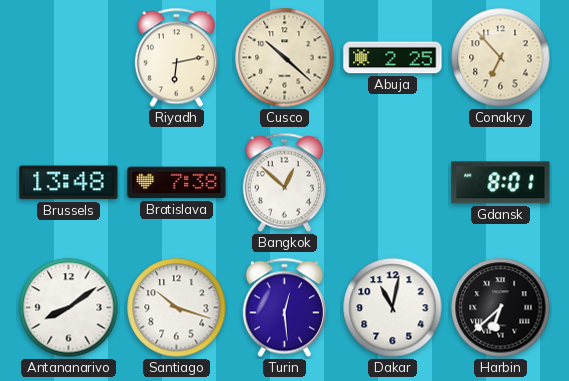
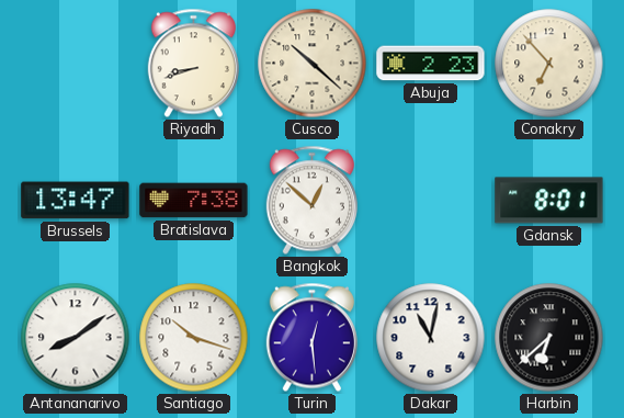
Riyadh: 6:13 -> 8:42
Abuja: 2:25 -> 2:23
Brussels: 13:48 -> 13:47
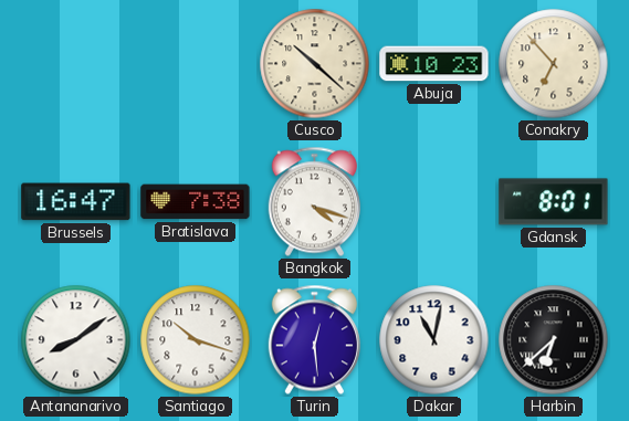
Riyadh: 8:42 -> none
Abuja: 2:23 -> 10:23
Brussels: 13:47 -> 16:47
Bangkok: 12:52 -> 4:18
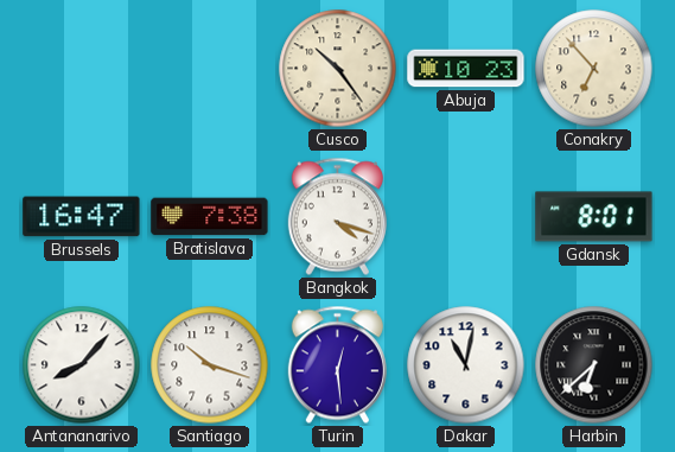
Cusco: 10:22 -> 10:24
Antananarivo: 8:09 -> 8:07
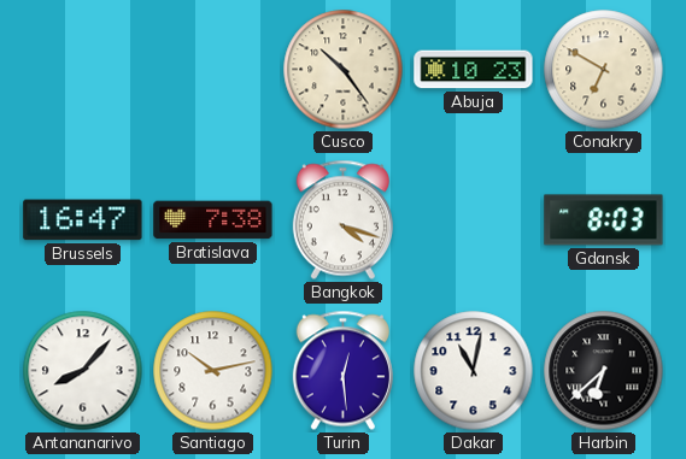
Conakry: 6:53 -> 6:50
Gdansk: 8:01 -> 8:03
Santiago: 10:18 -> 10:13
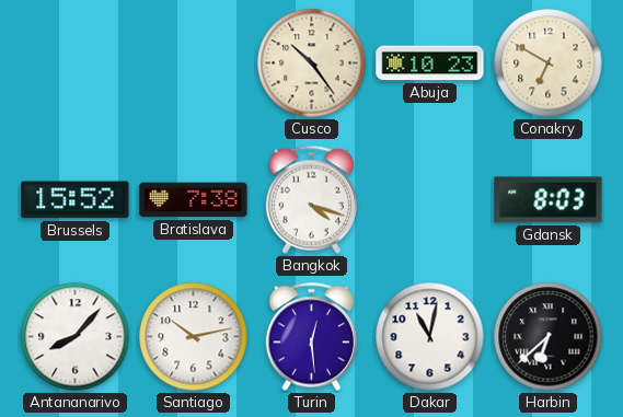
Brussels: 16:47 -> 15:52
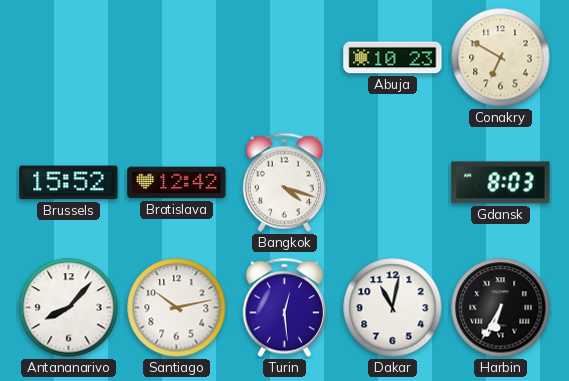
Cusco: 10:24 -> none
Bratislava: 7:38 -> 12:42
Harbin: 6:38 -> 6:35
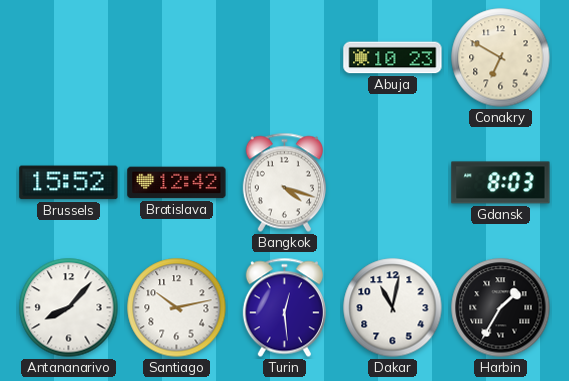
Harbin: 6:35 -> 1:35
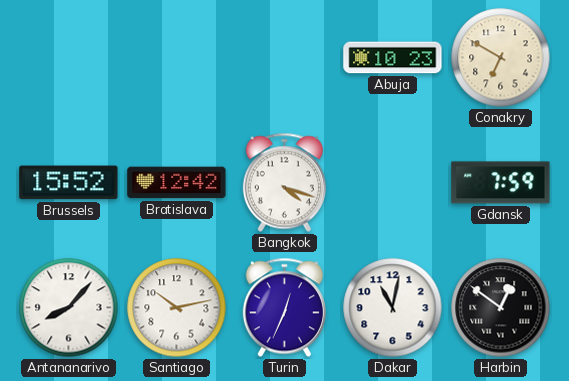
Gdansk: 8:03 -> 7:59
Turin: 12:29 -> 12:34
Harbin: 1:35 -> 12:51
